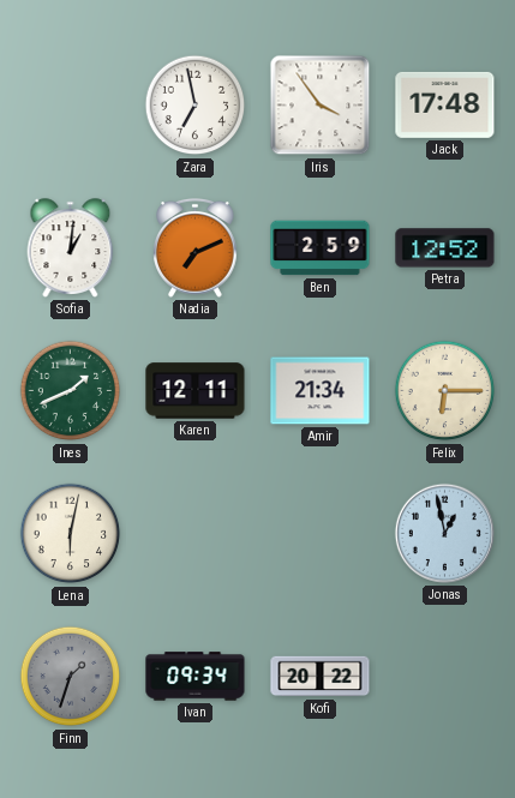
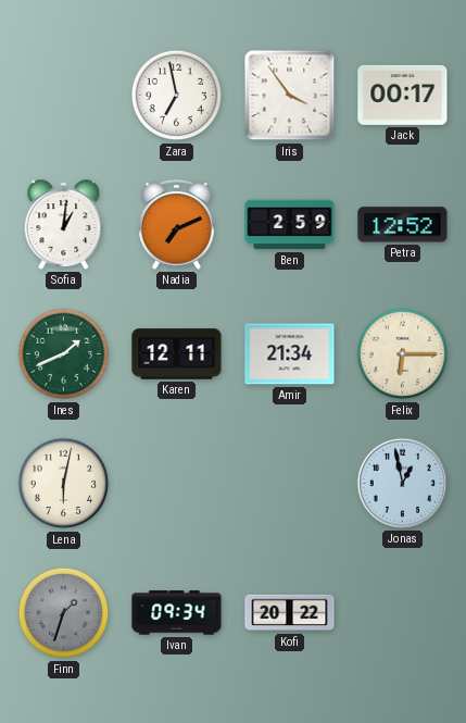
Jack: 17:48 -> 00:17
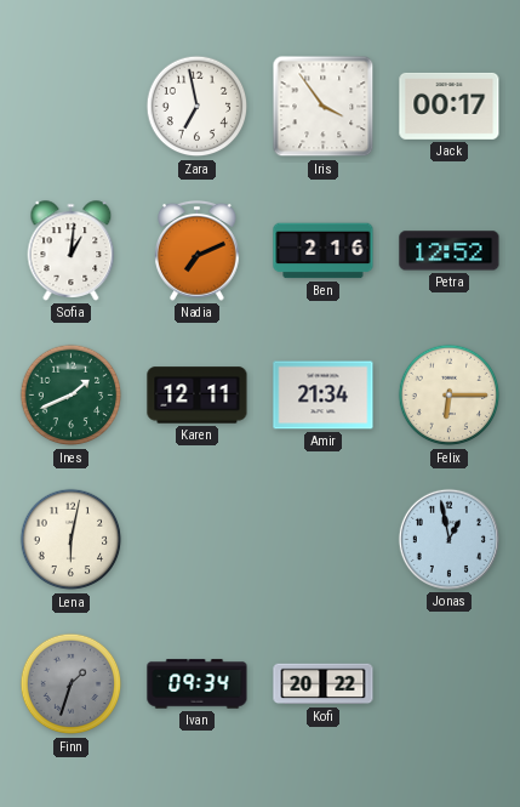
Ben: 2:59 -> 2:16
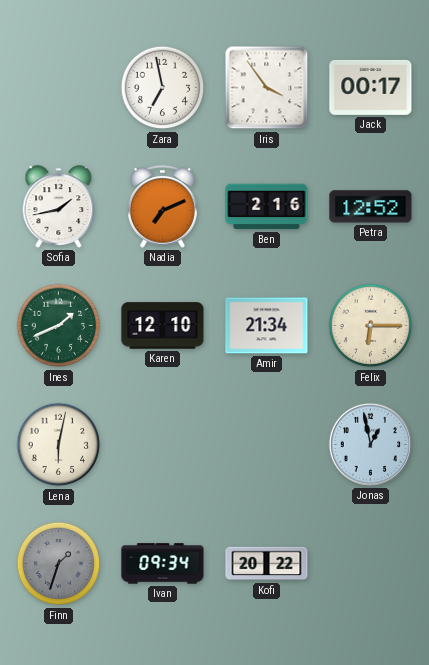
Sofia: 1:01 -> 1:43
Karen: 12:11 -> 12:10
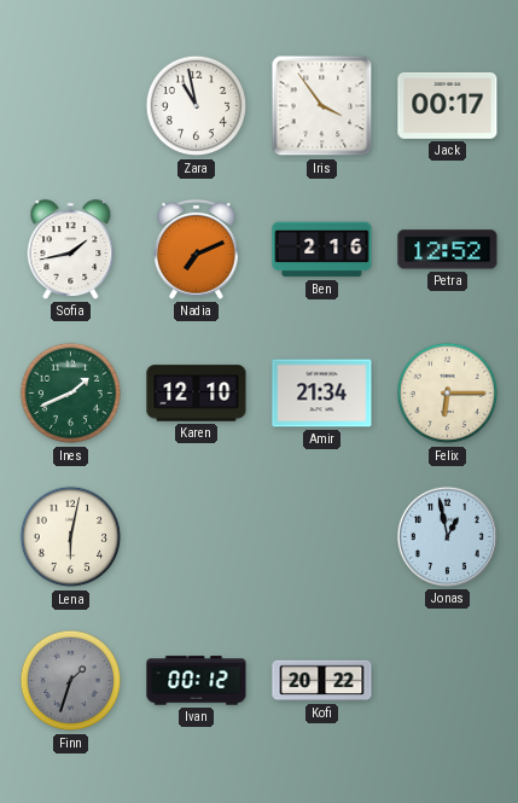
Zara: 6:58 -> 10:58
Ivan: 09:34 -> 00:12
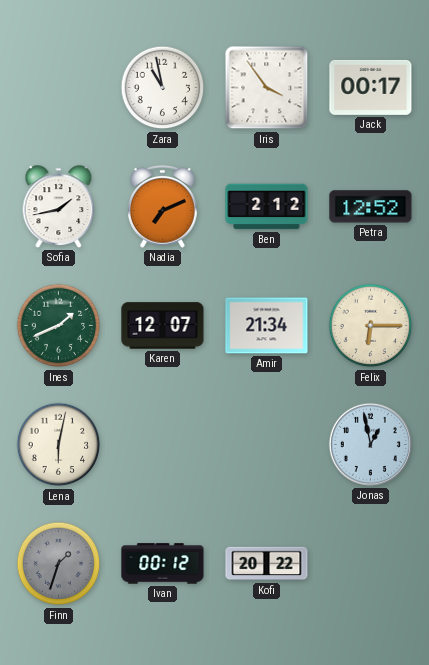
Ben: 2:16 -> 2:12
Karen: 12:10 -> 12:07
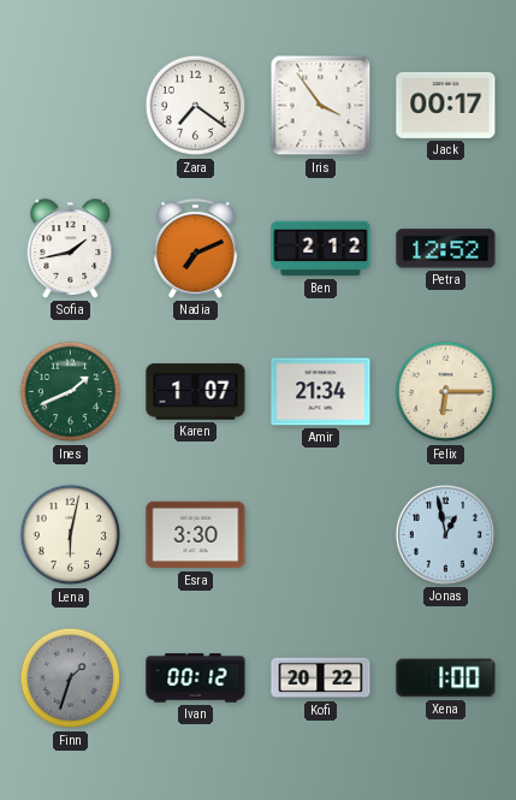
Zara: 10:58 -> 7:21
Karen: 12:07 -> 1:07
Esra: none -> 3:30
Xena: none -> 1:00
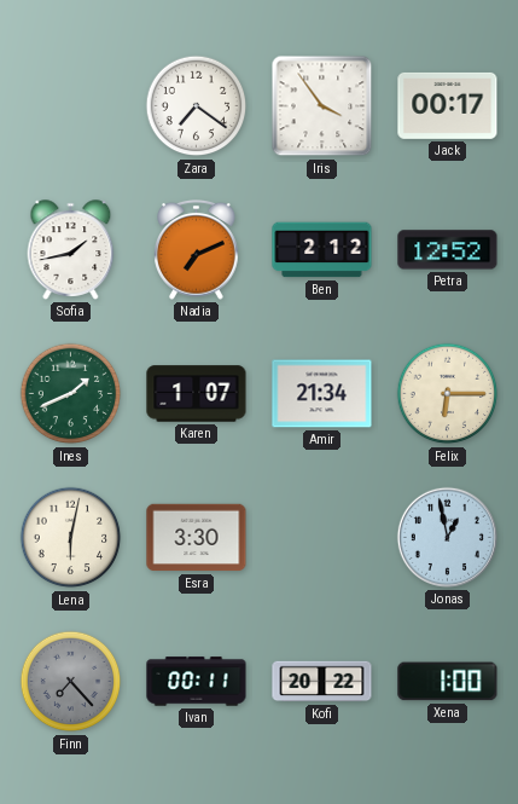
Finn: 1:33 -> 7:23
Ivan: 00:12 -> 00:11
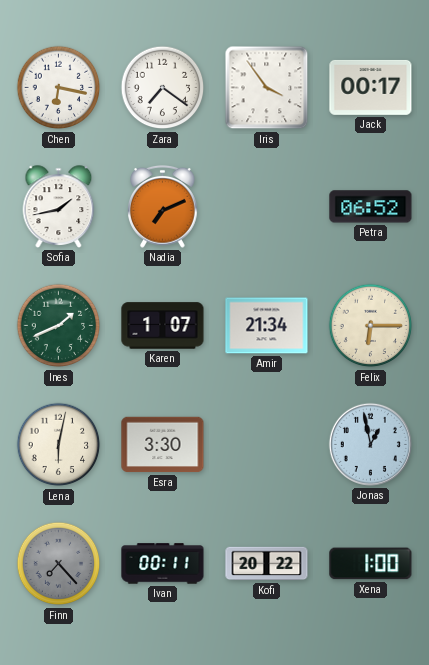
Chen: none -> 6:17
Ben: 2:12 -> none
Petra: 12:52 -> 06:52
